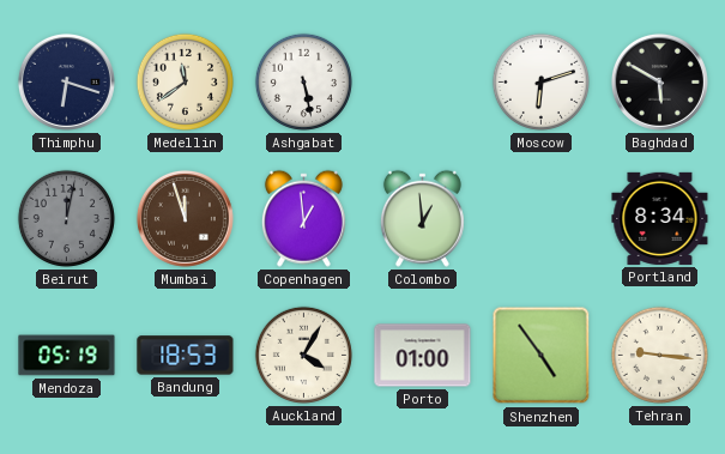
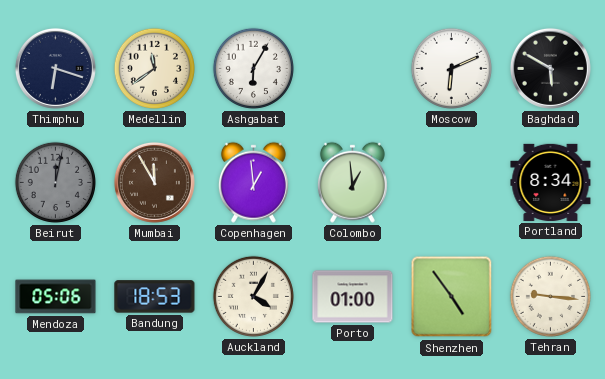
Ashgabat: 5:28 -> 6:05
Moscow: 6:12 -> 6:11
Mumbai: 11:57 -> 11:55
Mendoza: 05:19 -> 05:06
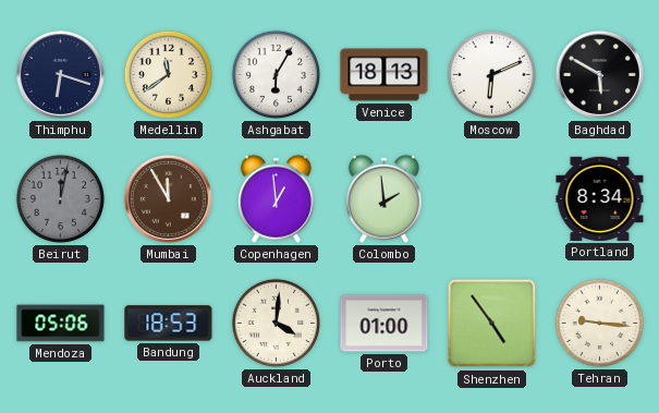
Venice: none -> 18:13
Colombo: 12:59 -> 1:59
Auckland: 4:05 -> 4:01
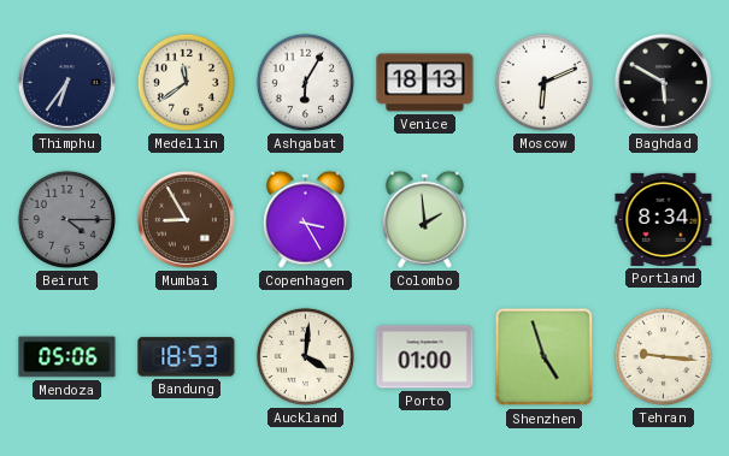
Thimphu: 6:18 -> 6:36
Beirut: 12:02 -> 4:15
Mumbai: 11:55 -> 8:55
Copenhagen: 12:59 -> 3:25
Shenzhen: 4:54 -> 4:57
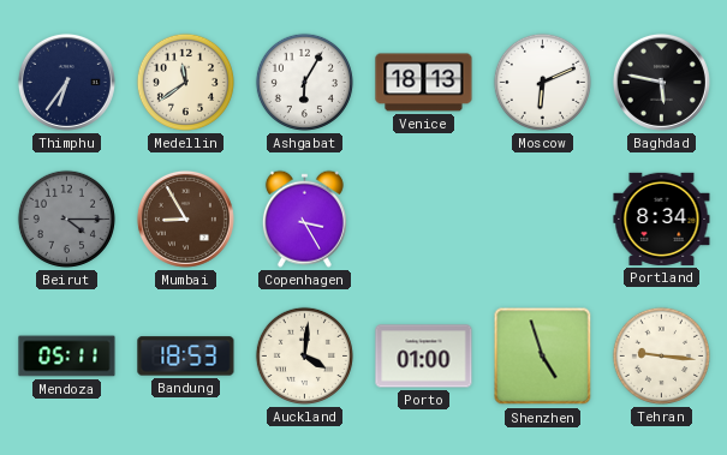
Baghdad: 5:50 -> 5:47
Colombo: 1:59 -> none
Mendoza: 05:06 -> 05:11
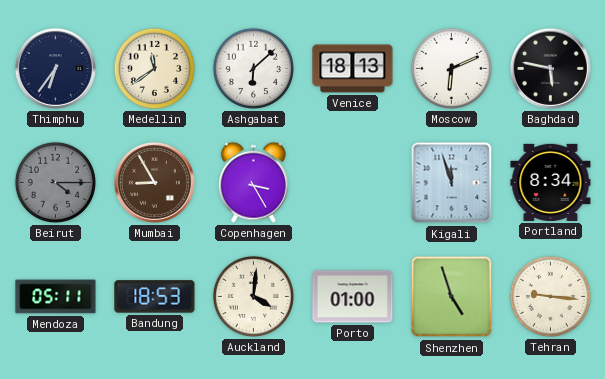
Ashgabat: 6:05 -> 6:08
Kigali: none -> 11:57
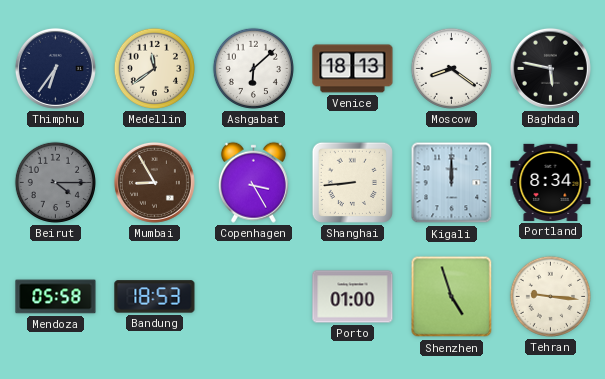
Moscow: 6:11 -> 8:21
Shanghai: none -> 8:44
Kigali: 11:57 -> 12:00
Mendoza: 05:11 -> 05:58
Auckland: 4:01 -> none
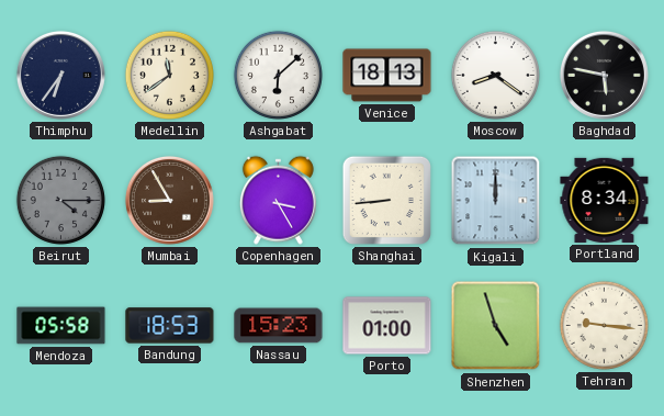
Nassau: none -> 15:23
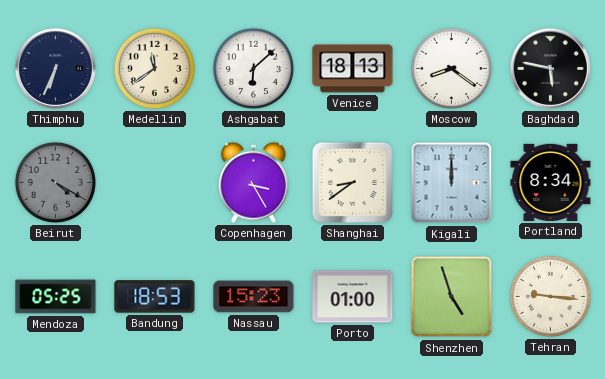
Thimphu: 6:36 -> 6:34
Beirut: 4:15 -> 4:20
Mumbai: 8:55 -> none
Shanghai: 8:44 -> 8:39
Mendoza: 05:58 -> 05:25
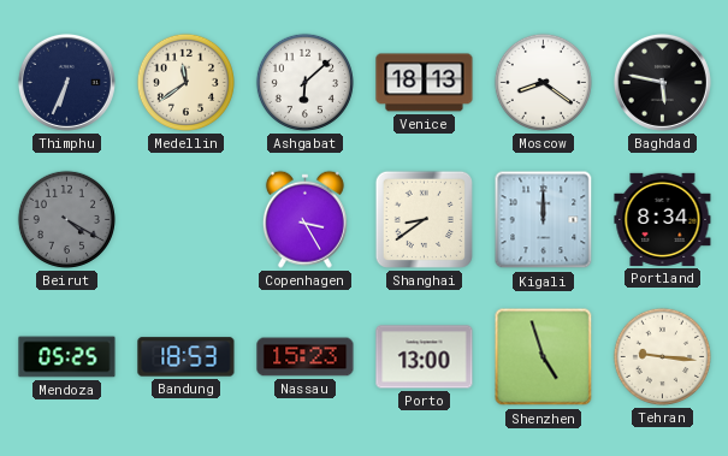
Porto: 01:00 -> 13:00
